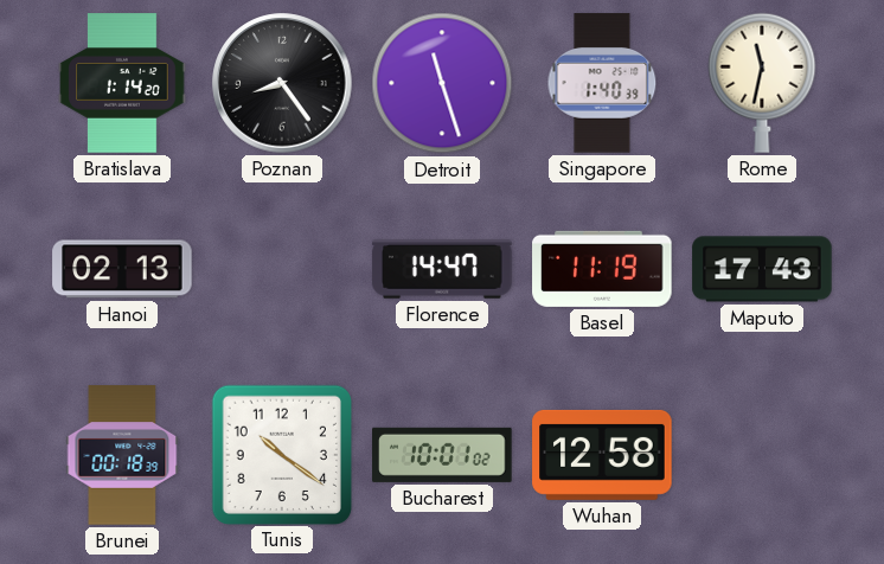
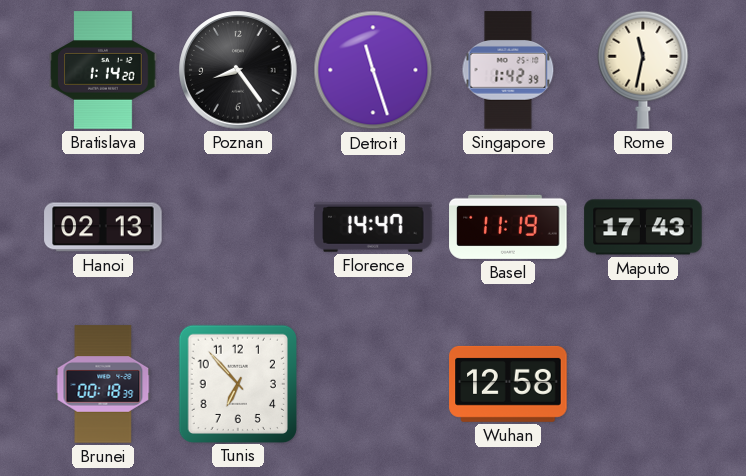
Singapore: 1:40 -> 1:42
Tunis: 10:21 -> 6:53
Bucharest: 10:01 -> none
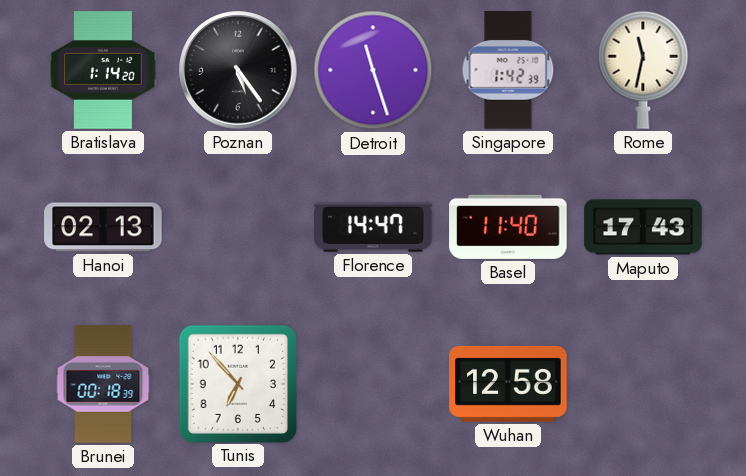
Poznan: 8:24 -> 5:24
Basel: 11:19 -> 11:40
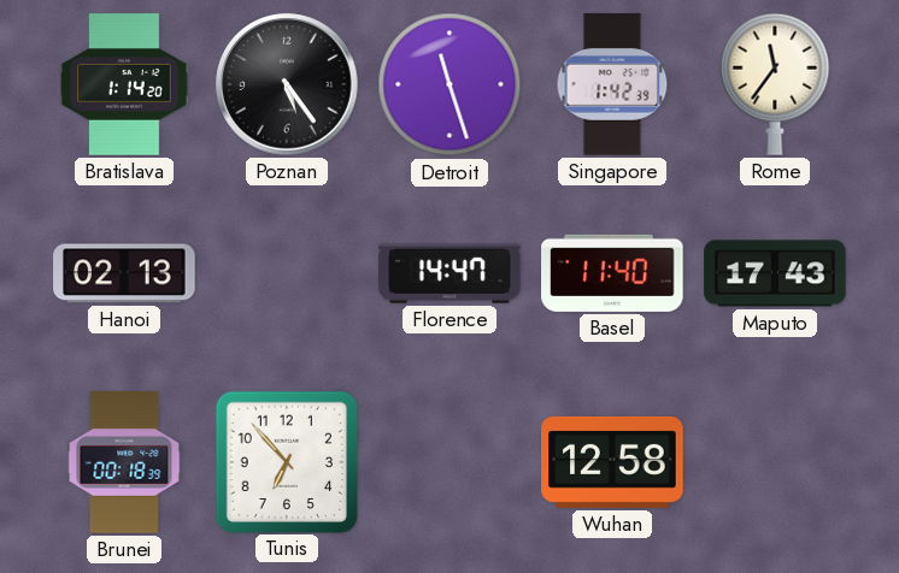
Rome: 11:32 -> 11:36
